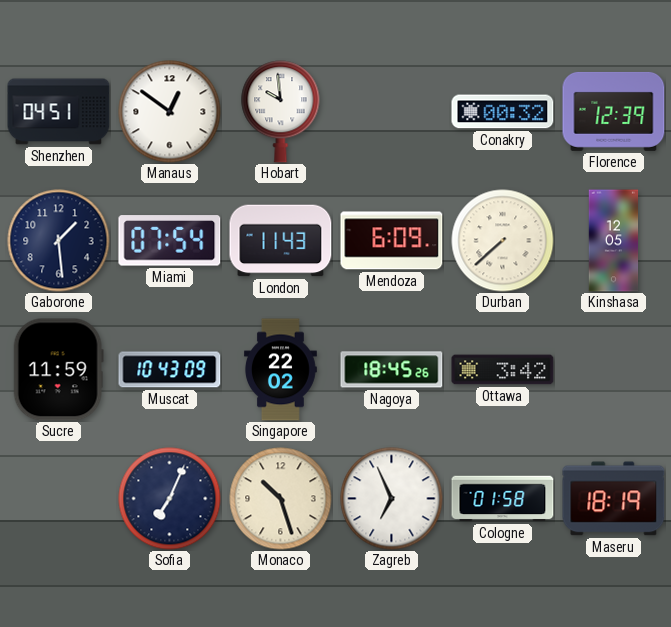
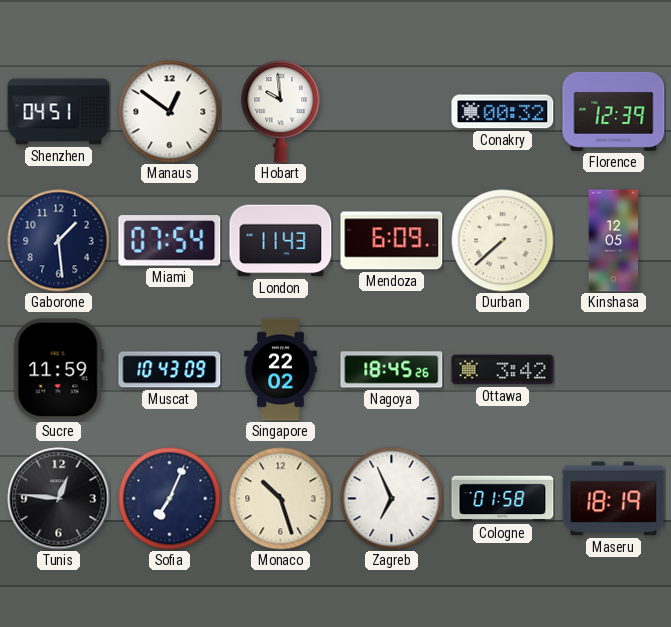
Tunis: none -> 12:46
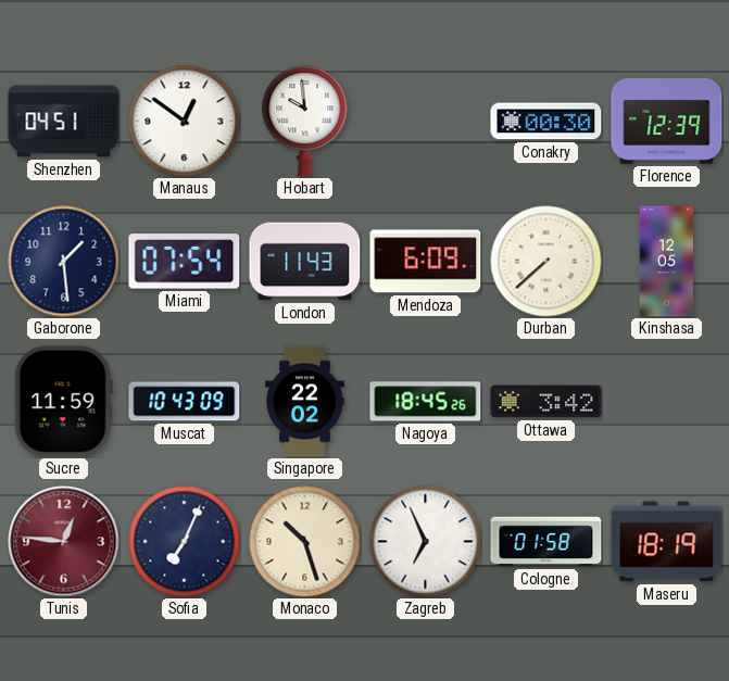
Conakry: 00:32 -> 00:30
Tunis dial: black -> burgundy
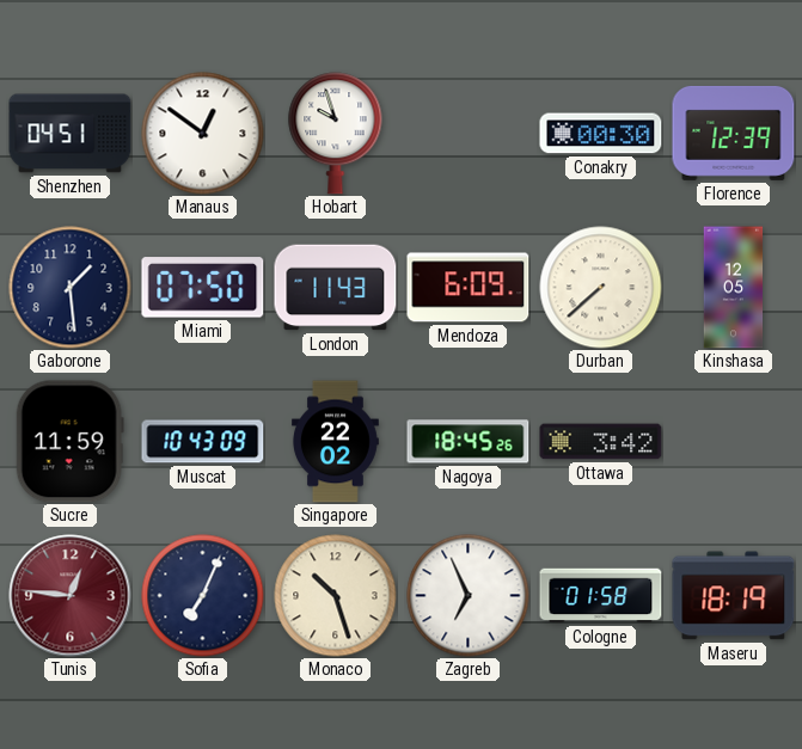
Hobart: 9:59 -> 9:57
Miami: 07:54 -> 07:50
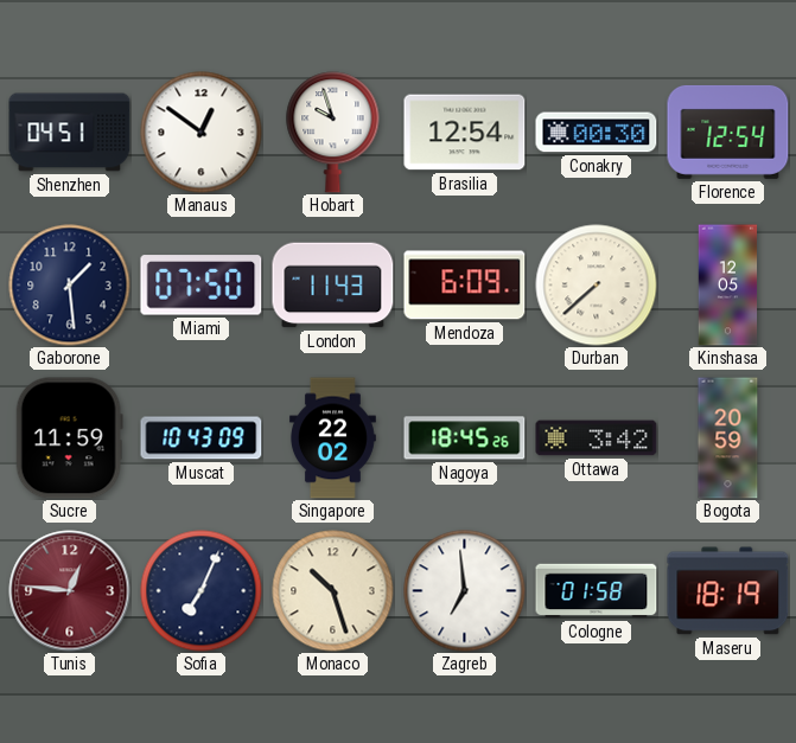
Brasilia: none -> 12:54
Florence: 12:39 -> 12:54
Bogota: none -> 20:59
Zagreb: 6:56 -> 6:59
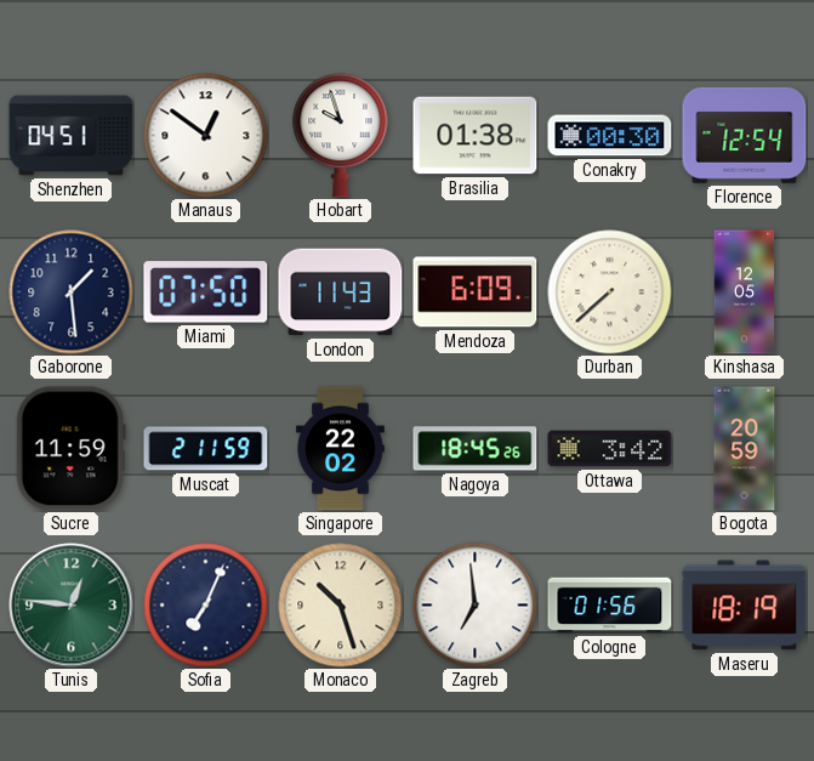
Brasilia: 12:54 -> 01:38
Muscat: 10:43 -> 2:11
Tunis dial: burgundy -> green
Cologne: 01:58 -> 01:56
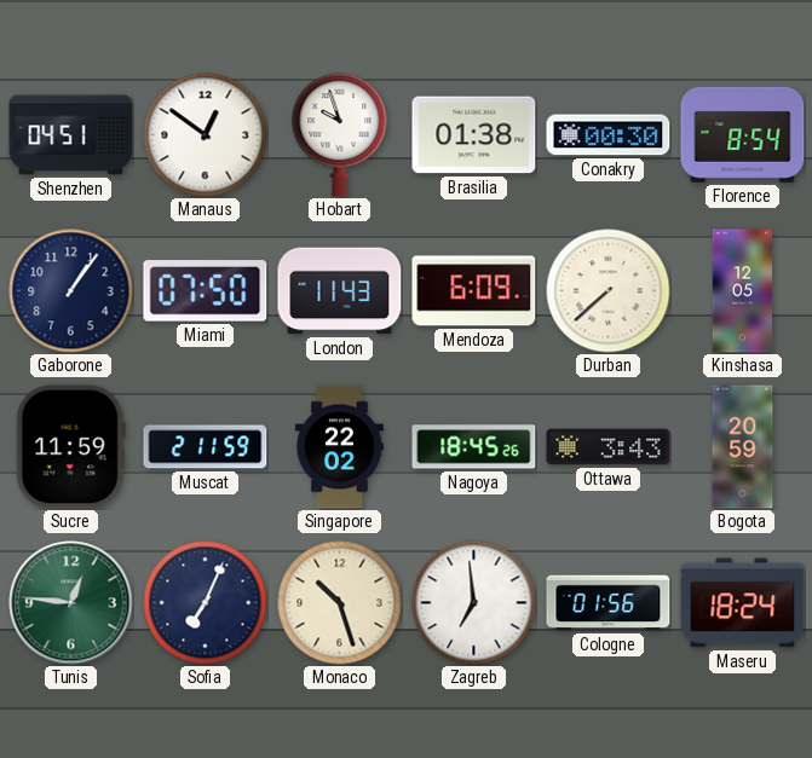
Florence: 12:54 -> 8:54
Gaborone: 1:29 -> 1:06
Ottawa: 3:42 -> 3:43
Maseru: 18:19 -> 18:24
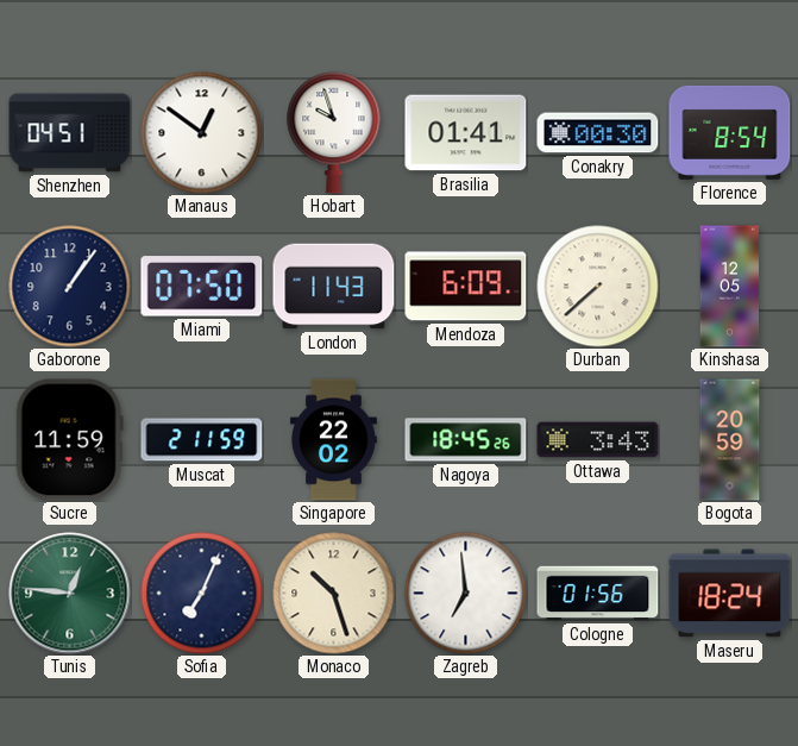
Brasilia: 01:38 -> 01:41
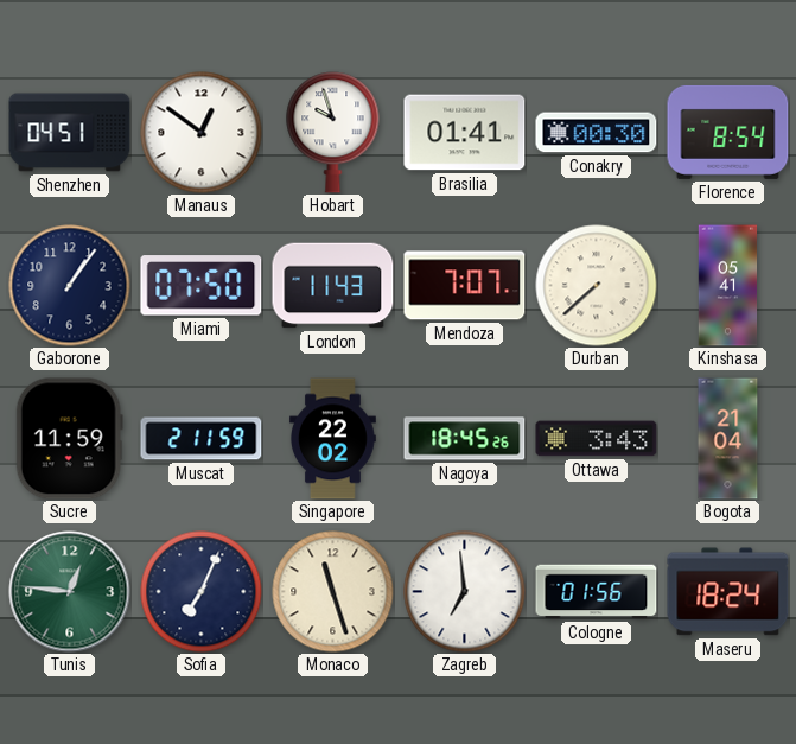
Mendoza: 6:09 -> 7:07
Kinshasa: 12:05 -> 05:41
Bogota: 20:59 -> 21:04
Monaco: 10:27 -> 11:27
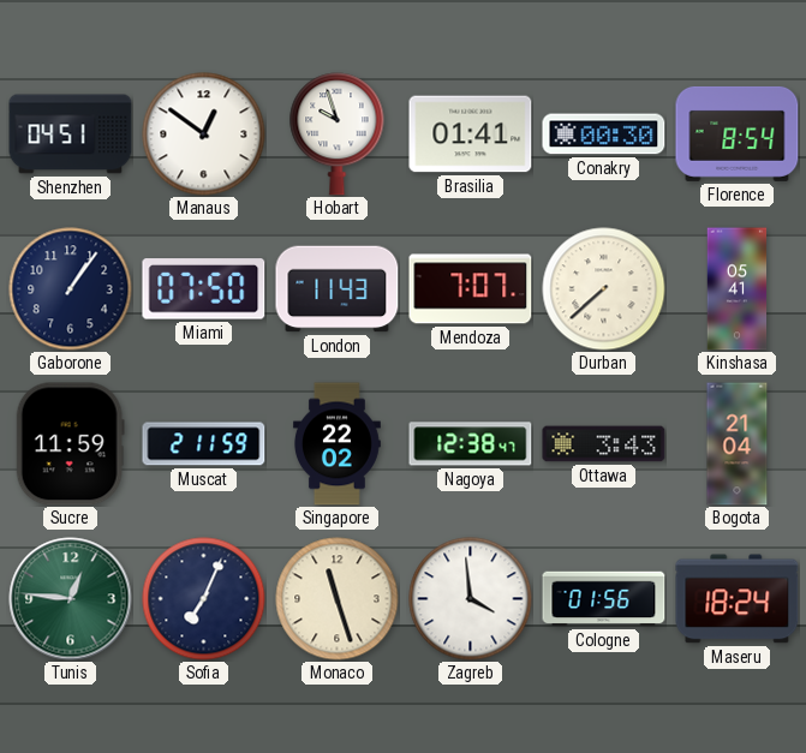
Nagoya: 18:45 -> 12:38
Zagreb: 6:59 -> 3:59
